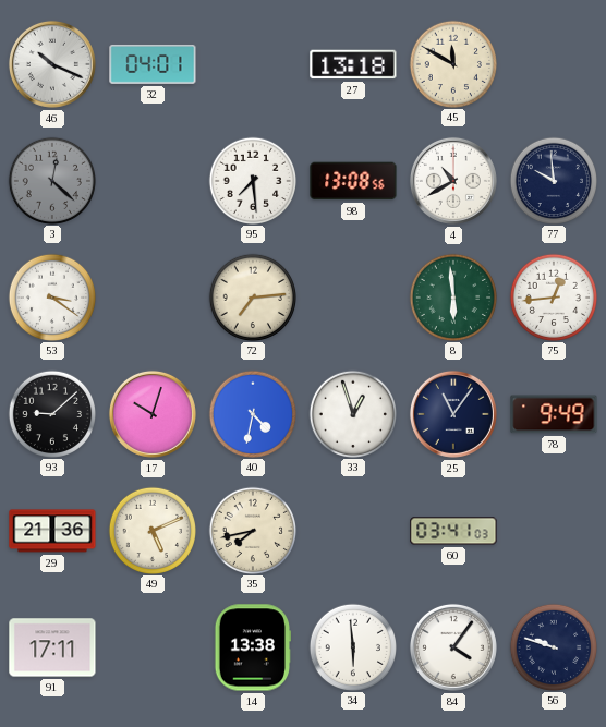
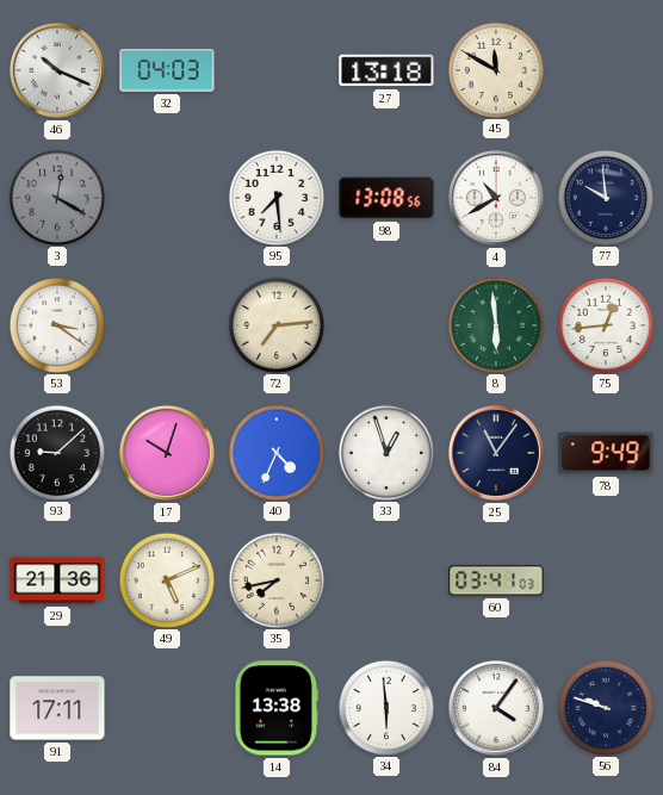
32: 04:01 -> 04:03
3: 12:22 -> 12:20
40: 4:32 -> 4:34
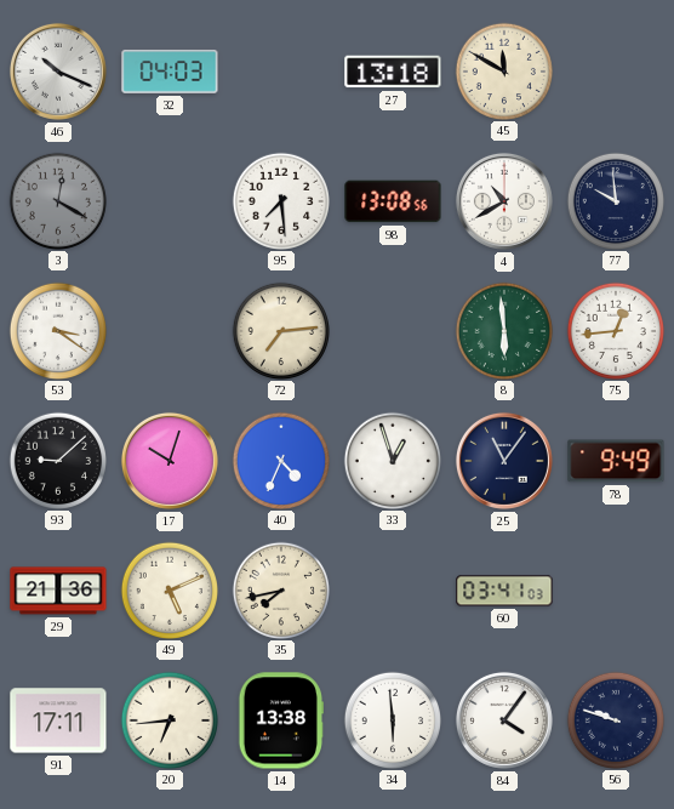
20: none -> 6:44
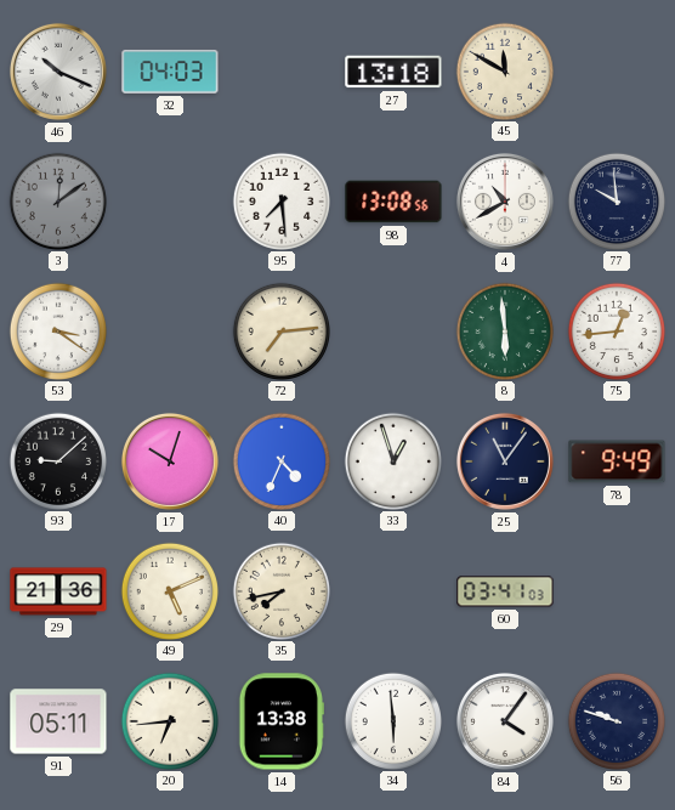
3: 12:20 -> 12:09
91: 17:11 -> 05:11
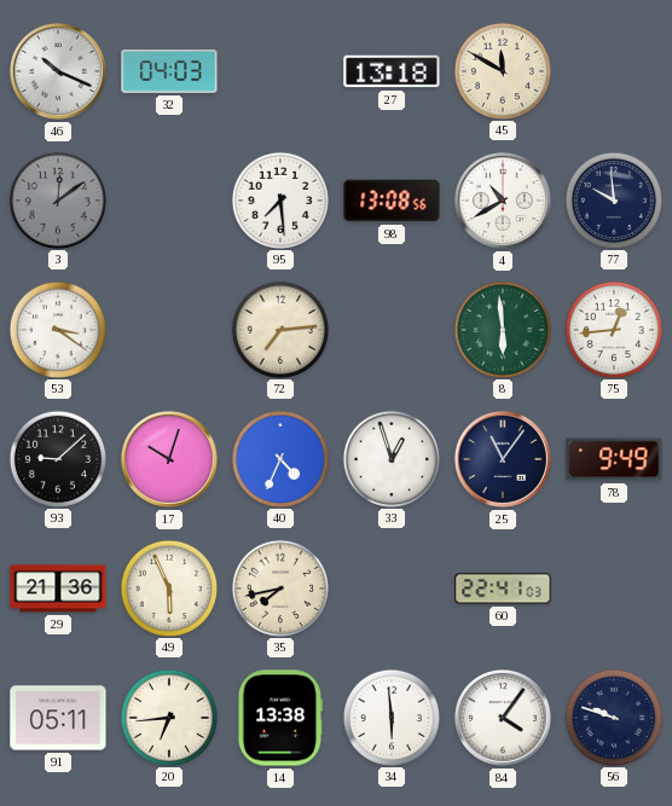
49: 5:11 -> 5:56
60: 03:41 -> 22:41
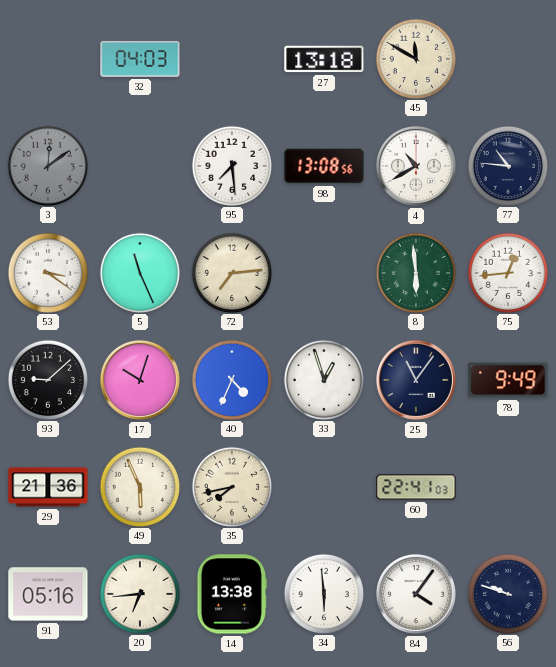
46: 10:19 -> none
77: 9:59 -> 10:46
5: none -> 11:26
91: 05:11 -> 05:16
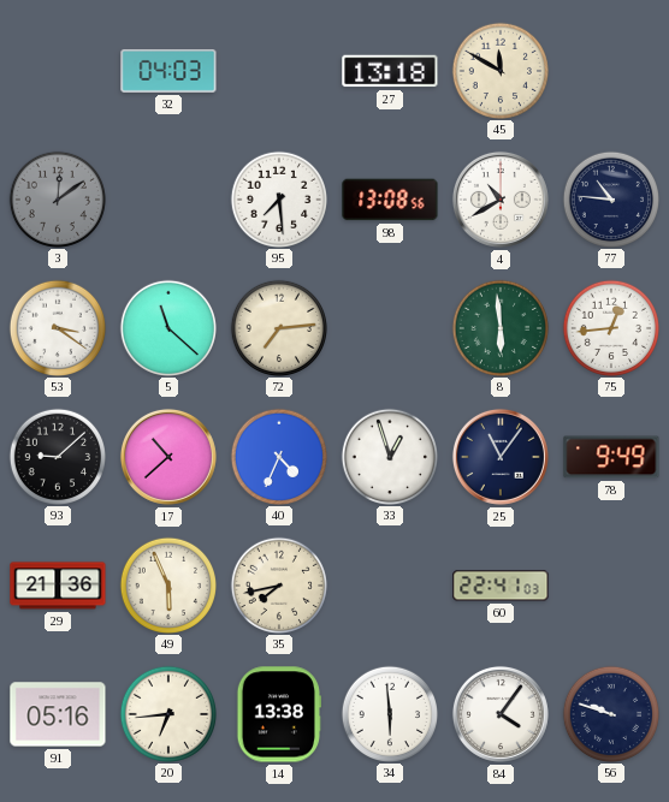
5: 11:26 -> 11:22
17: 10:03 -> 10:38
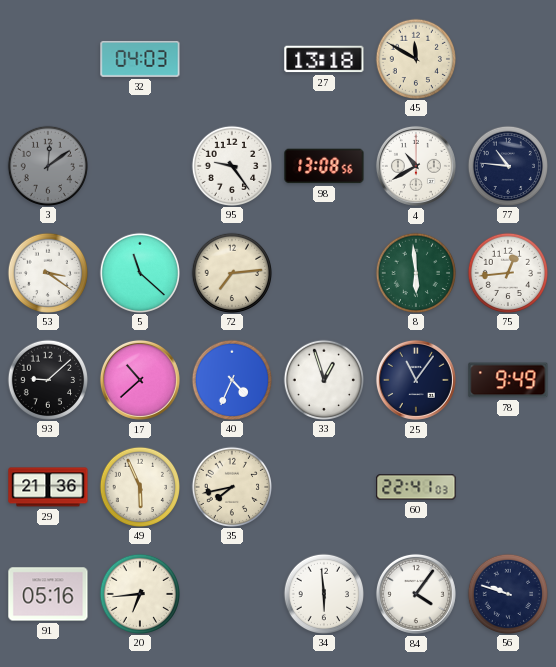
95: 7:29 -> 9:24
14: 13:38 -> none
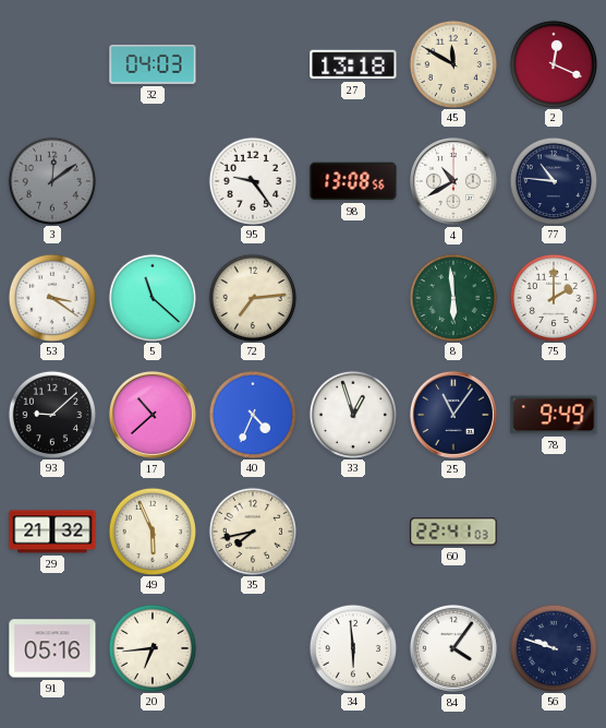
2: none -> 12:19
75: 12:44 -> 2:00
29: 21:36 -> 21:32
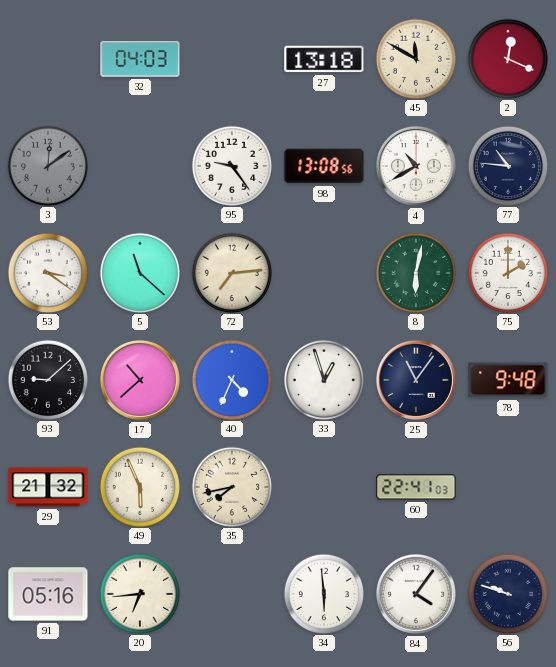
8: 5:59 -> 6:02
78: 9:49 -> 9:48
